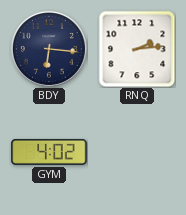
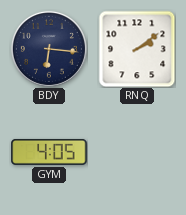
RNQ: 2:14 -> 2:09
GYM: 4:02 -> 4:05
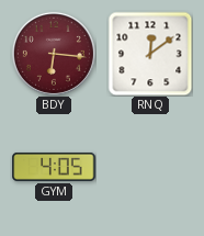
BDY dial: navy -> burgundy
RNQ: 2:09 -> 12:09
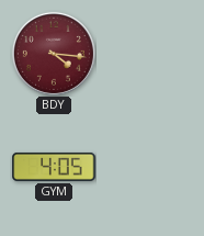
BDY: 6:16 -> 4:16
RNQ: 12:09 -> none
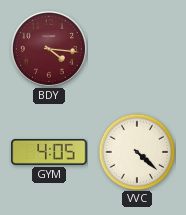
VVC: none -> 4:22
